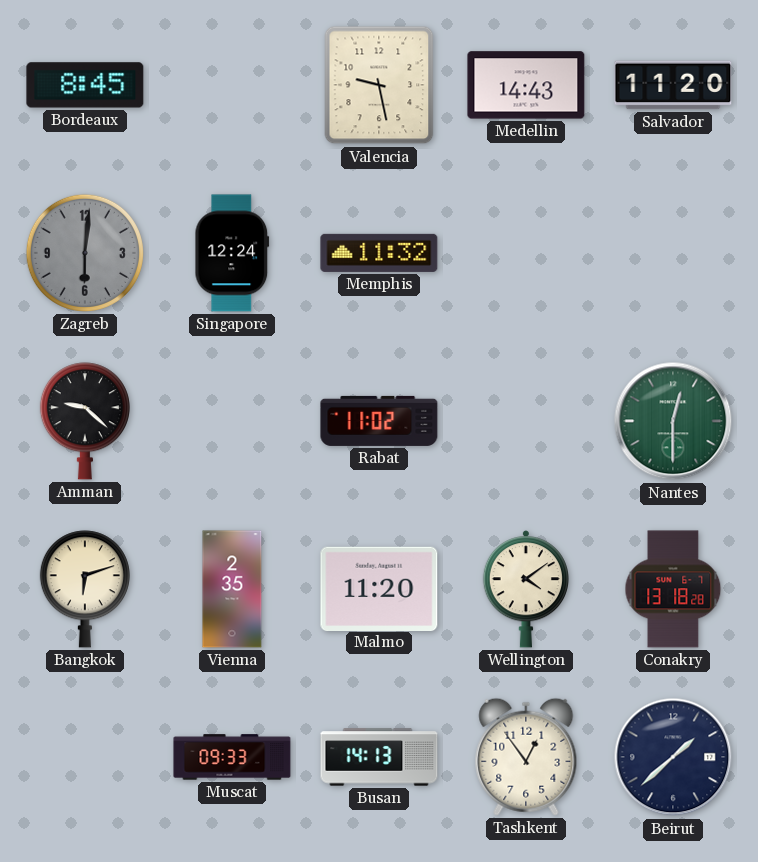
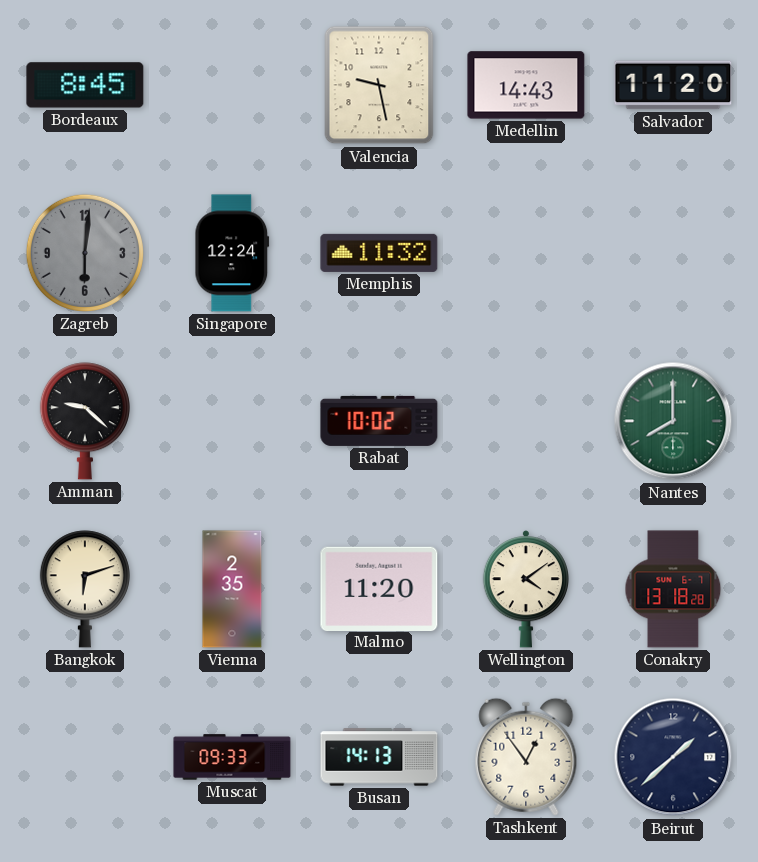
Rabat: 11:02 -> 10:02
Nantes: 12:30 -> 8:00
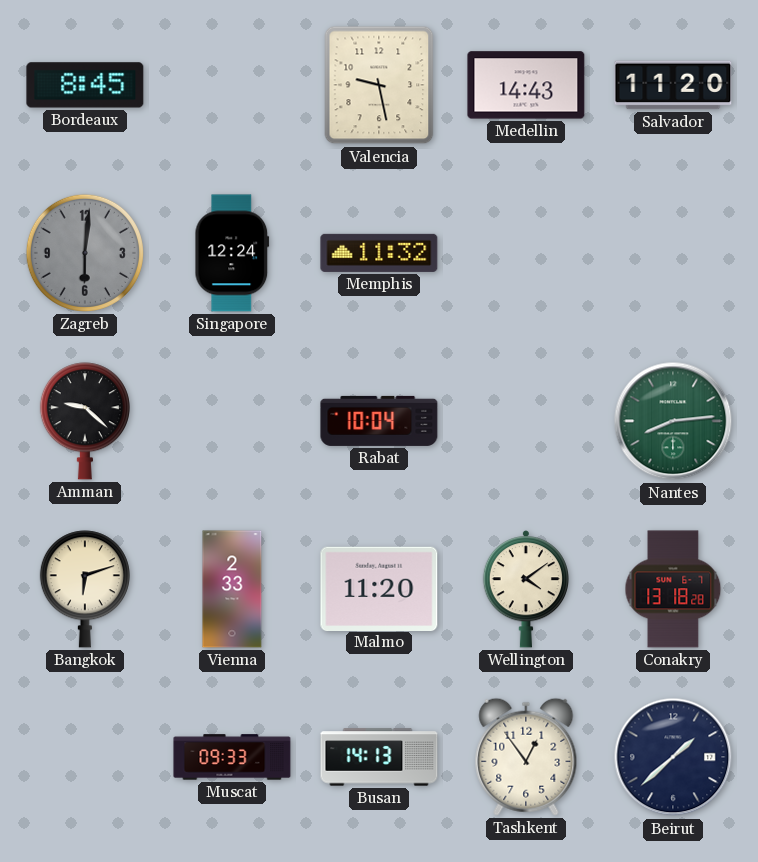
Rabat: 10:02 -> 10:04
Nantes: 8:00 -> 8:14
Vienna: 2:35 -> 2:33
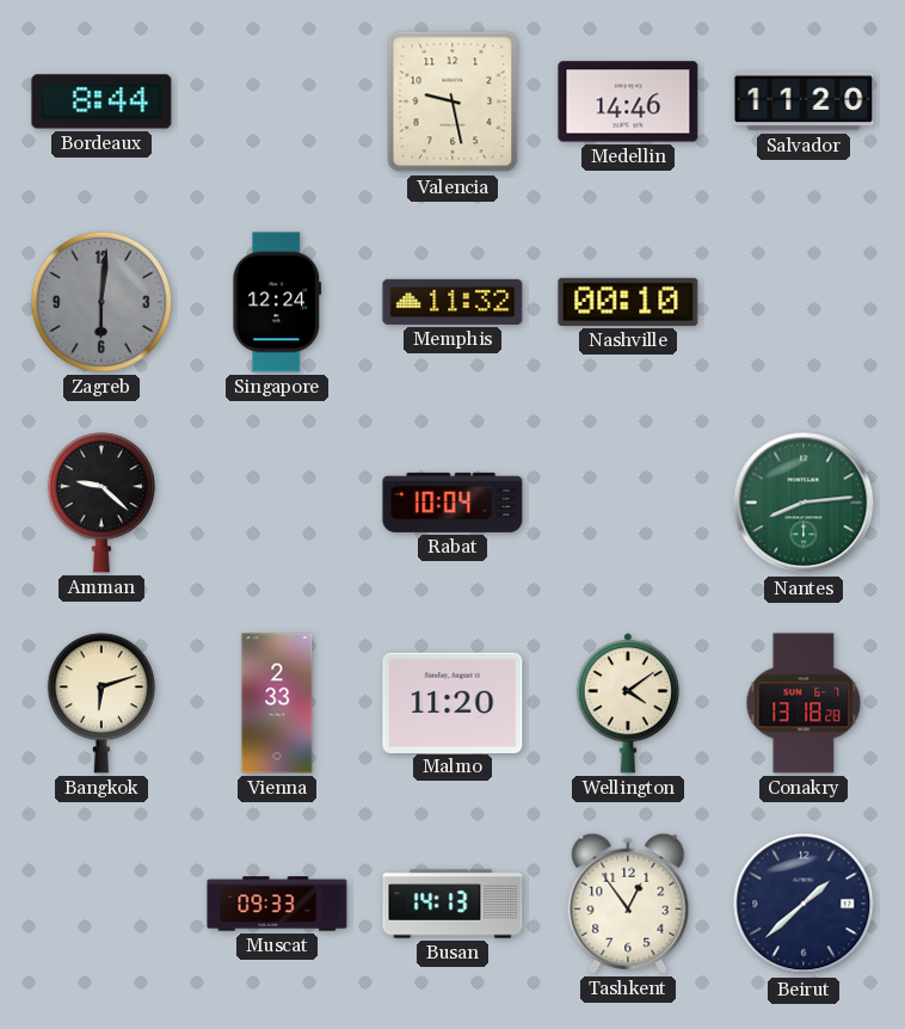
Bordeaux: 8:45 -> 8:44
Medellin: 14:43 -> 14:46
Nashville: none -> 00:10
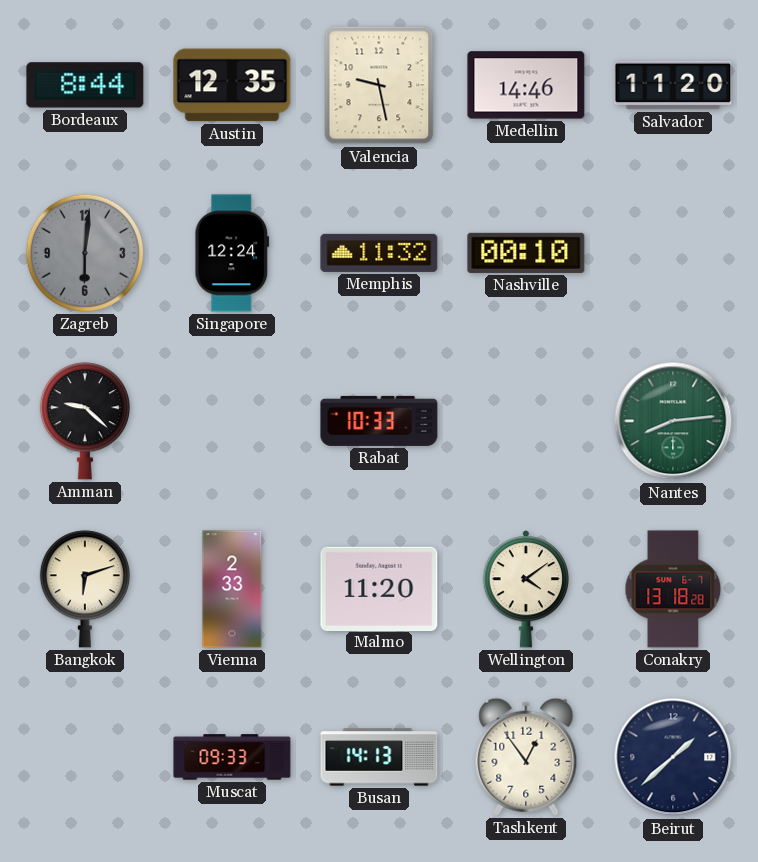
Austin: none -> 12:35
Rabat: 10:04 -> 10:33
